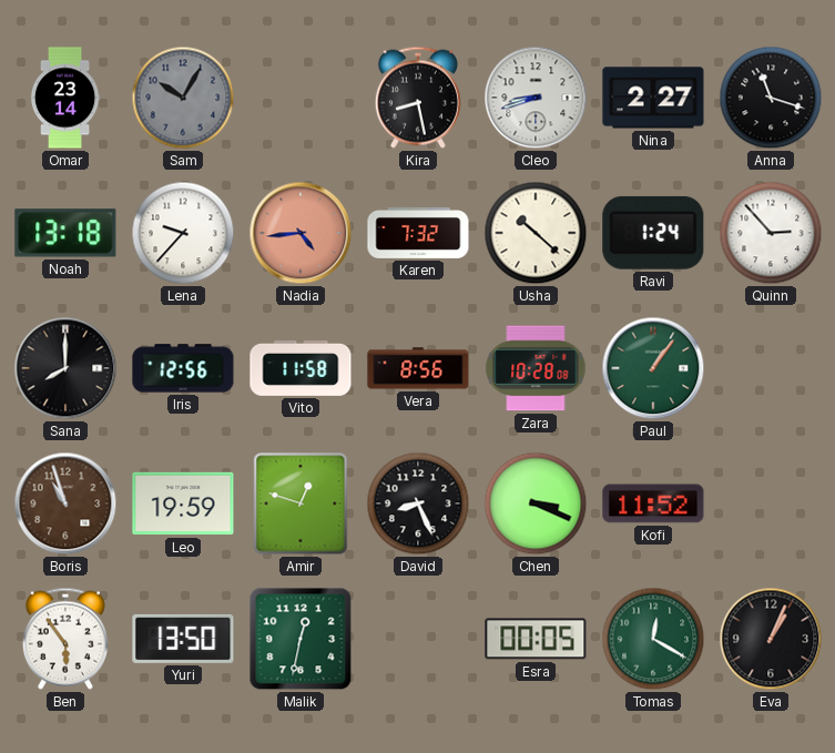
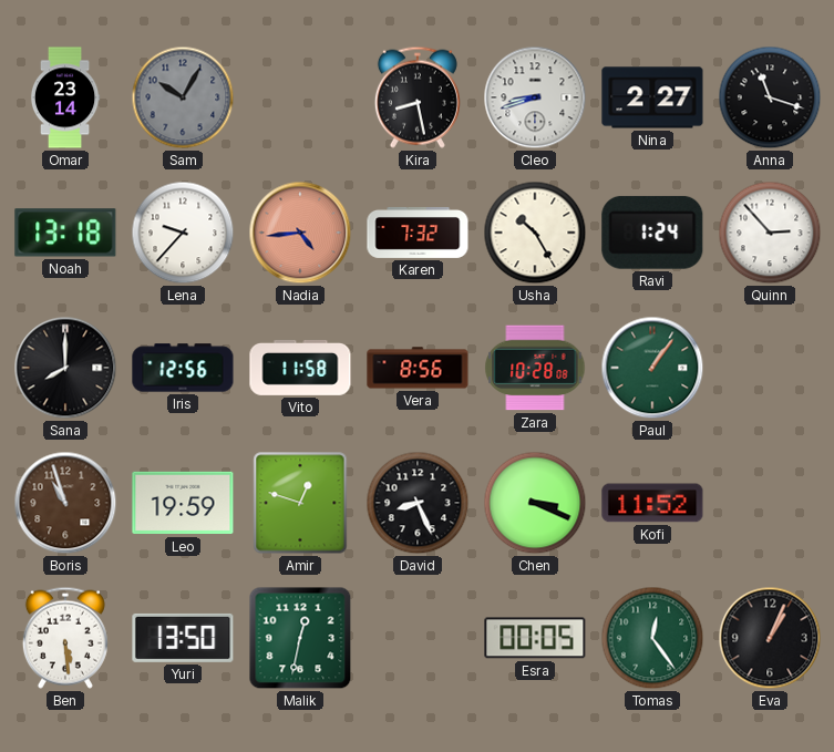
Usha: 10:22 -> 10:25
Ben: 5:54 -> 5:29
Tomas: 12:20 -> 12:24
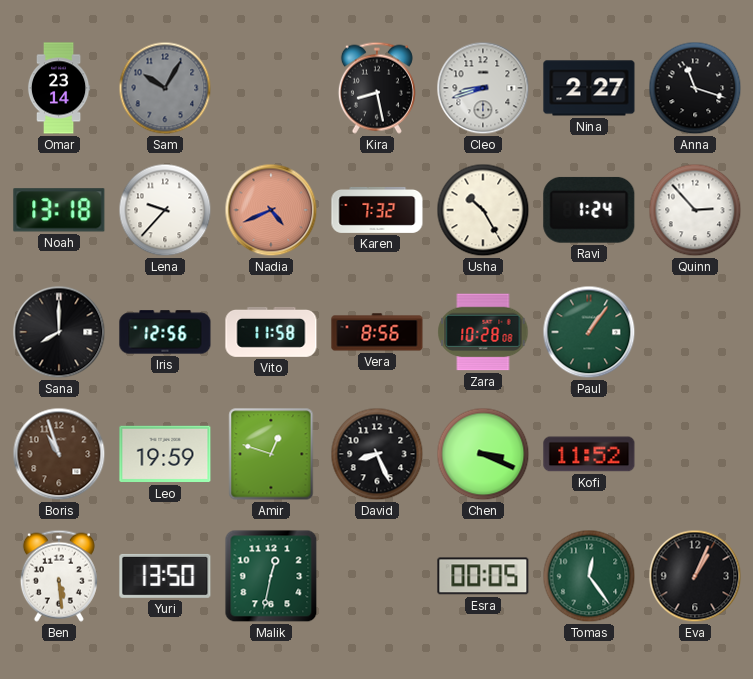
Nadia: 4:44 -> 4:41
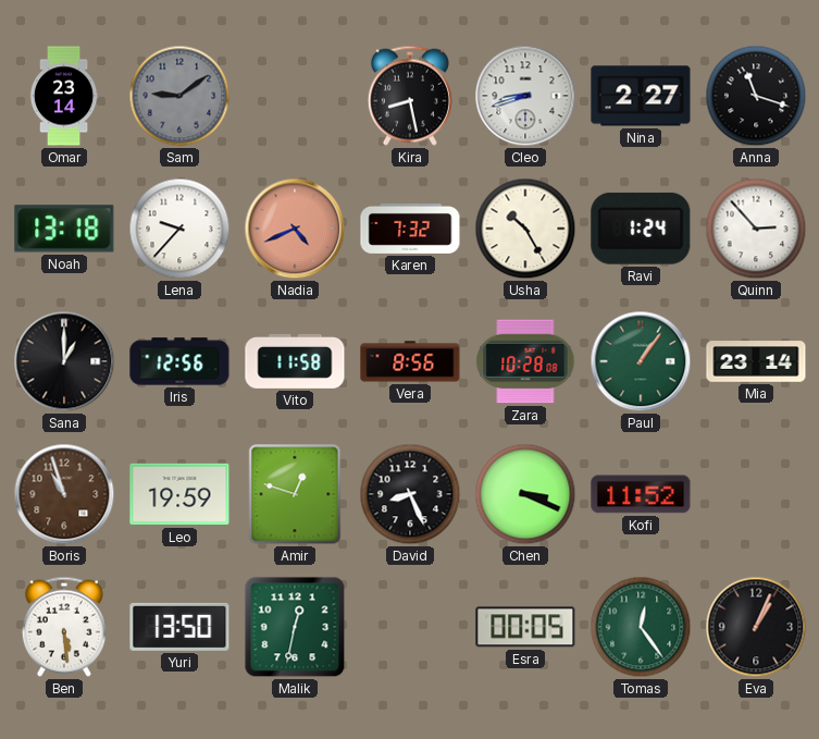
Sam: 10:05 -> 9:09
Sana: 8:00 -> 1:00
Mia: none -> 23:14
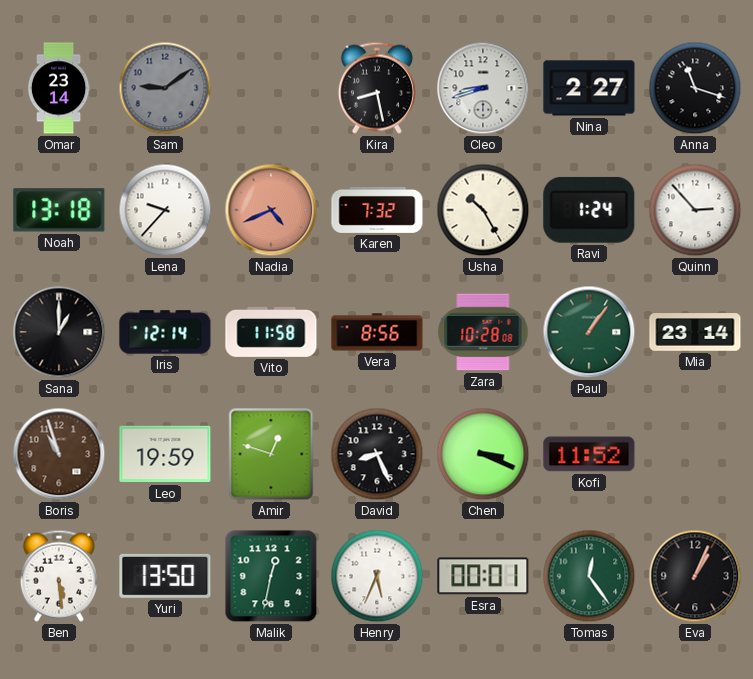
Iris: 12:56 -> 12:14
Henry: none -> 5:34
Esra: 00:05 -> 00:01
